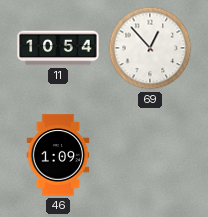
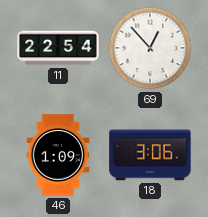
11: 10:54 -> 22:54
18: none -> 3:06
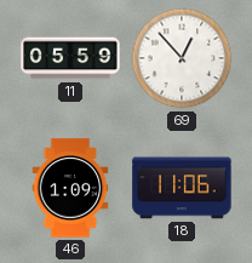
11: 22:54 -> 05:59
18: 3:06 -> 11:06
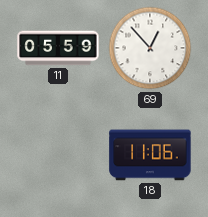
46: 1:09 -> none
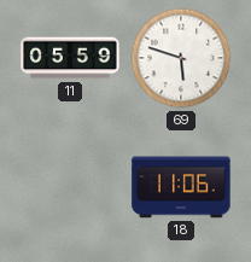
69: 12:53 -> 5:48
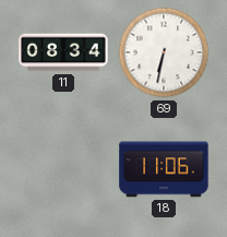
11: 05:59 -> 08:34
69: 5:48 -> 6:32
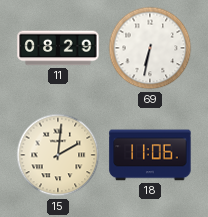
11: 08:34 -> 08:29
15: none -> 2:01
